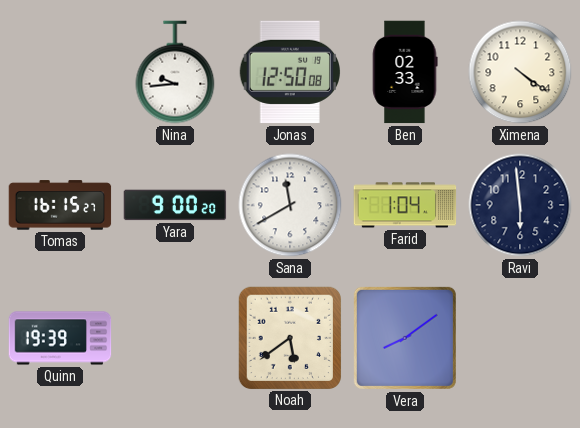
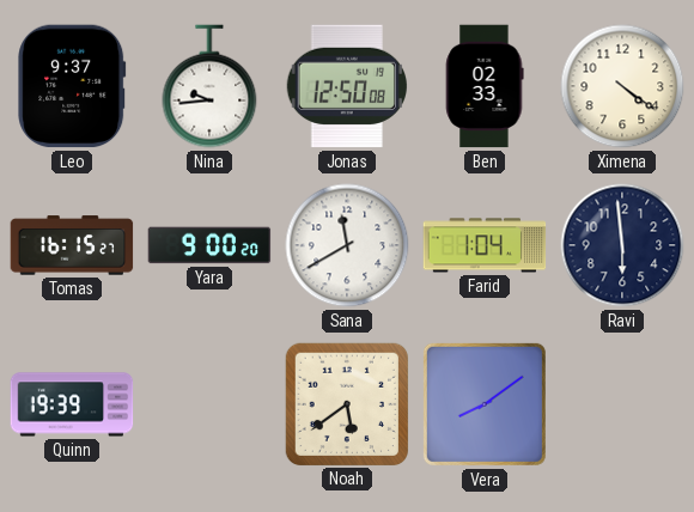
Leo: none -> 9:37
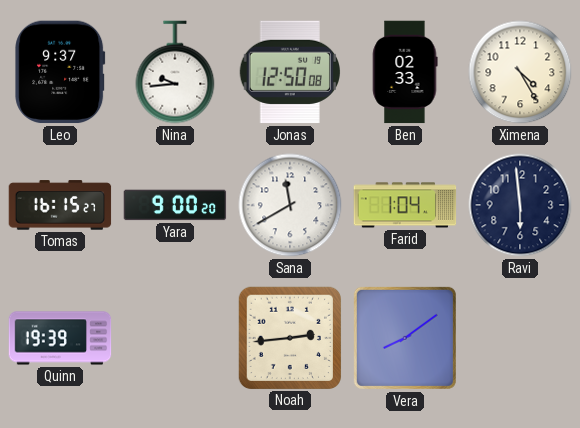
Ximena: 4:21 -> 4:25
Noah: 5:39 -> 2:44
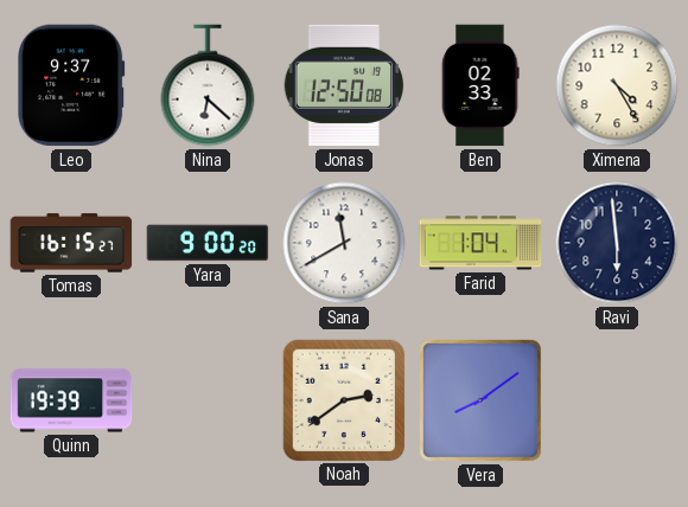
Nina: 9:44 -> 6:22
Noah: 2:44 -> 2:39
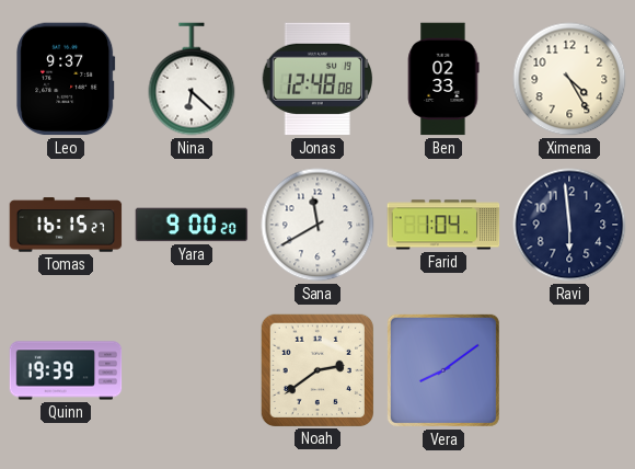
Jonas: 12:50 -> 12:48
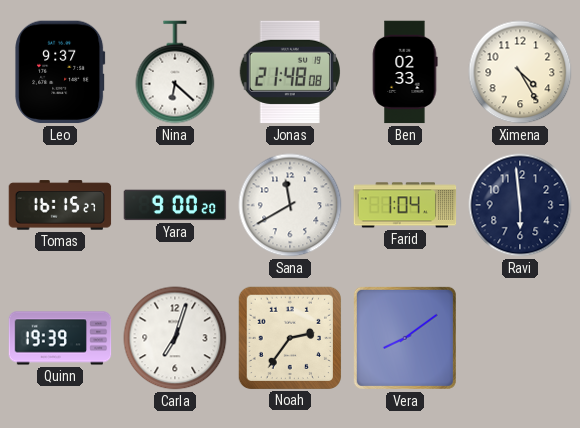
Jonas: 12:48 -> 21:48
Carla: none -> 7:03
Noah: 2:39 -> 2:36
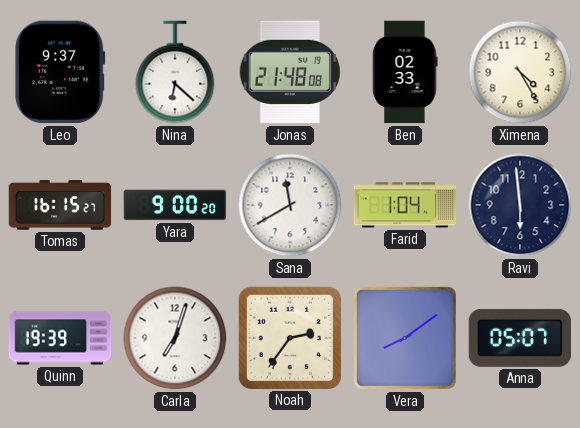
Anna: none -> 05:07
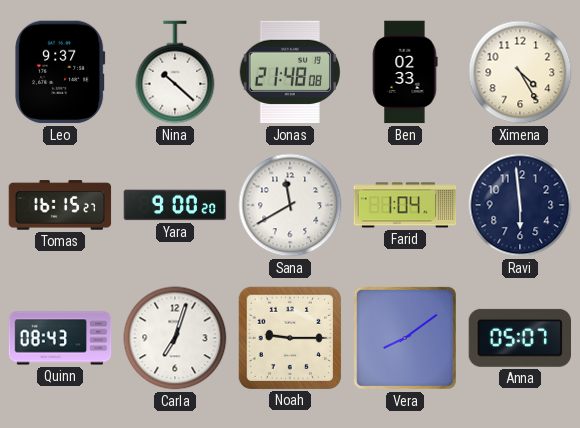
Nina: 6:22 -> 10:22
Quinn: 19:39 -> 08:43
Noah: 2:36 -> 9:15
